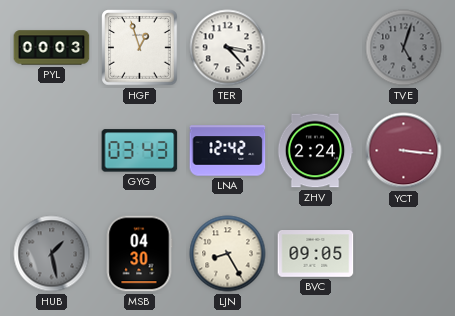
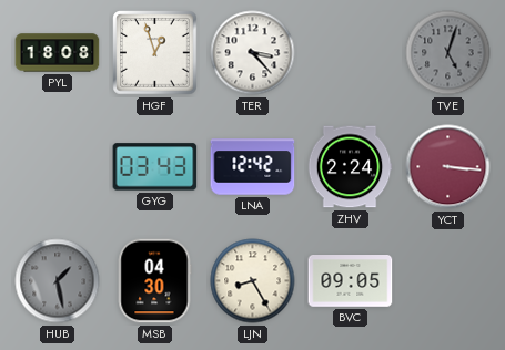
PYL: 00:03 -> 18:08
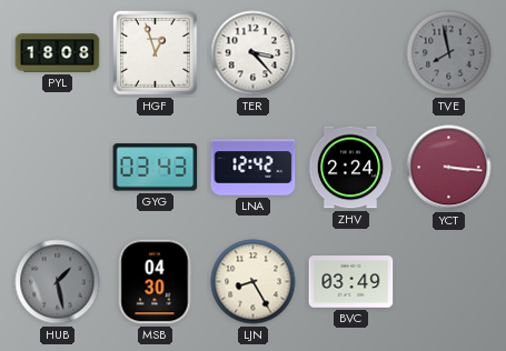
TVE: 5:03 -> 7:58
BVC: 09:05 -> 03:49
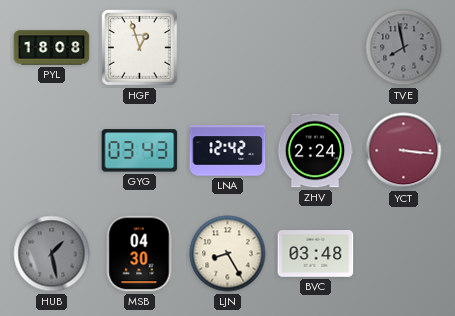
TER: 3:23 -> none
BVC: 03:49 -> 03:48
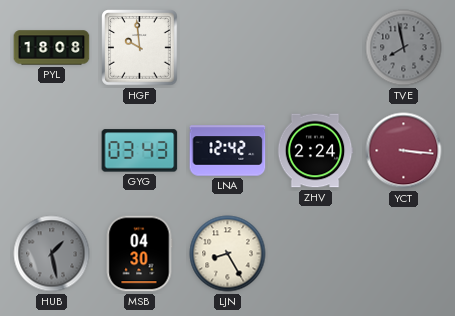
HGF: 12:57 -> 9:59
BVC: 03:48 -> none
